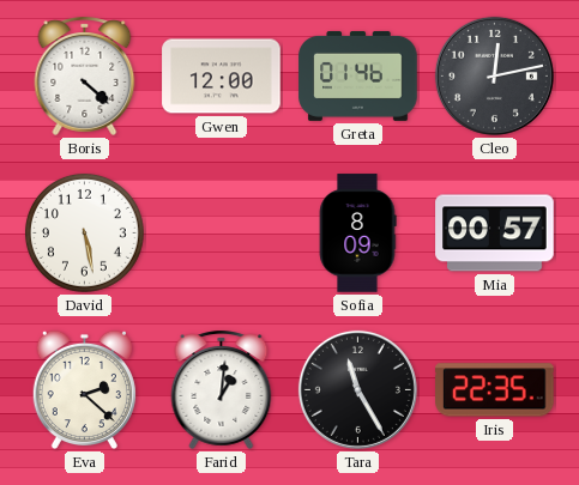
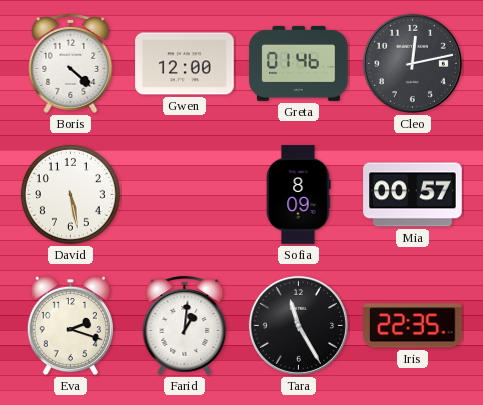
Eva: 2:22 -> 2:18
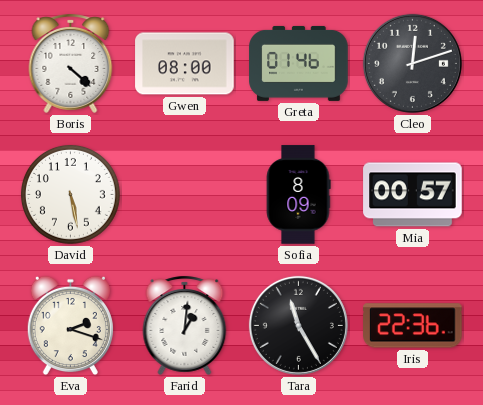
Gwen: 12:00 -> 08:00
Cleo: 12:13 -> 12:12
Iris: 22:35 -> 22:36
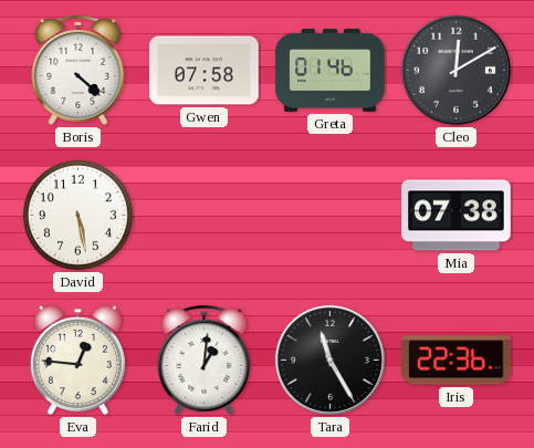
Gwen: 08:00 -> 07:58
Cleo: 12:12 -> 12:10
Sofia: 8:09 -> none
Mia: 00:57 -> 07:38
Eva: 2:18 -> 12:46
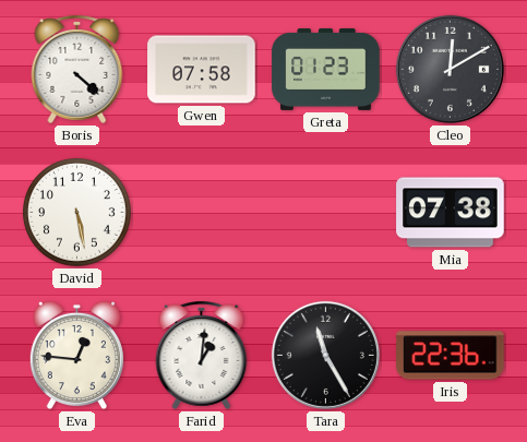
Greta: 01:46 -> 01:23
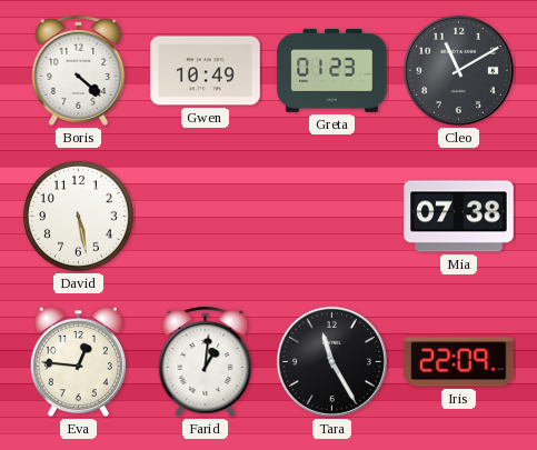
Gwen: 07:58 -> 10:49
Cleo: 12:10 -> 11:10
Iris: 22:36 -> 22:09
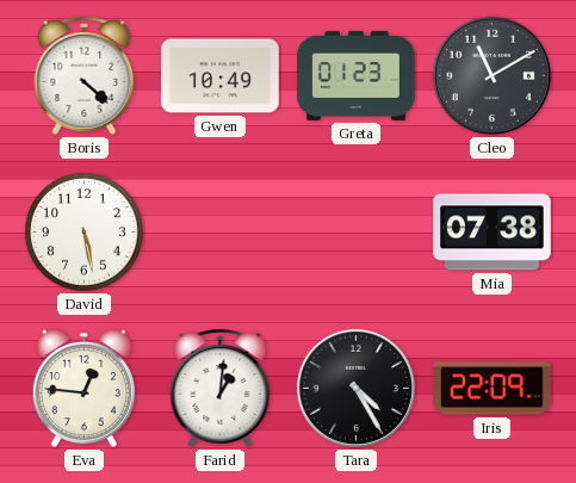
Tara: 11:25 -> 4:25
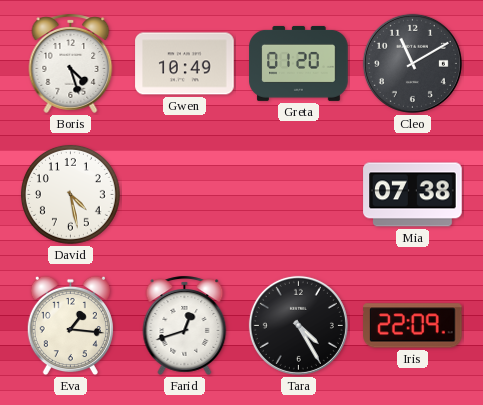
Boris: 4:22 -> 4:27
Greta: 01:23 -> 01:20
David: 5:28 -> 4:28
Eva: 12:46 -> 1:16
Farid: 1:01 -> 12:42
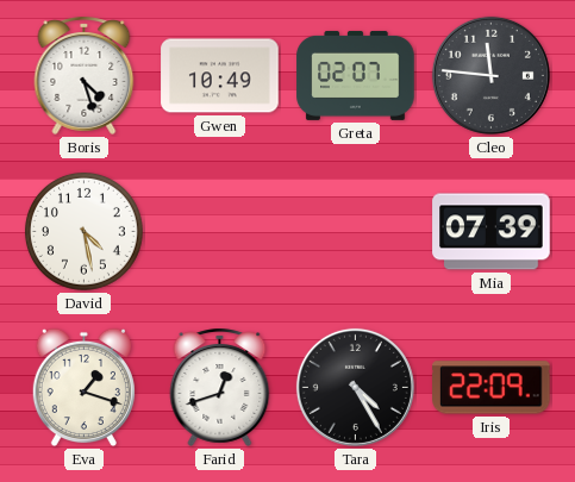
Greta: 01:20 -> 02:07
Cleo: 11:10 -> 11:46
Mia: 07:38 -> 07:39
Eva: 1:16 -> 1:18
